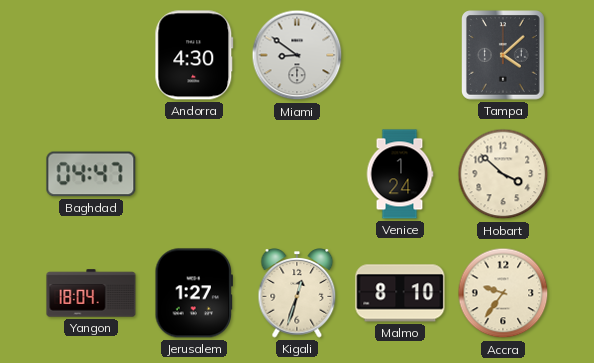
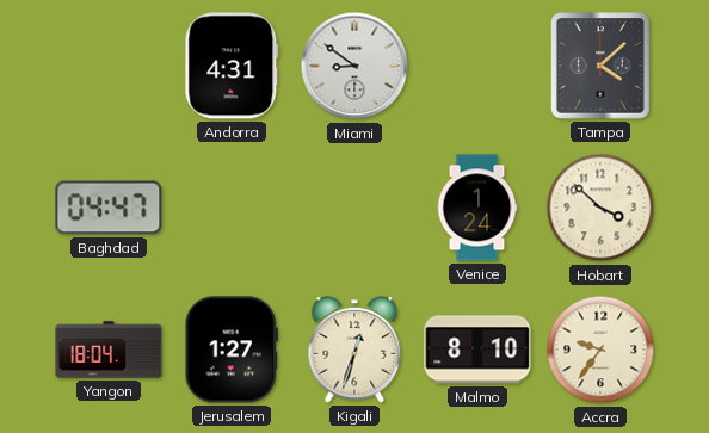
Andorra: 4:30 -> 4:31
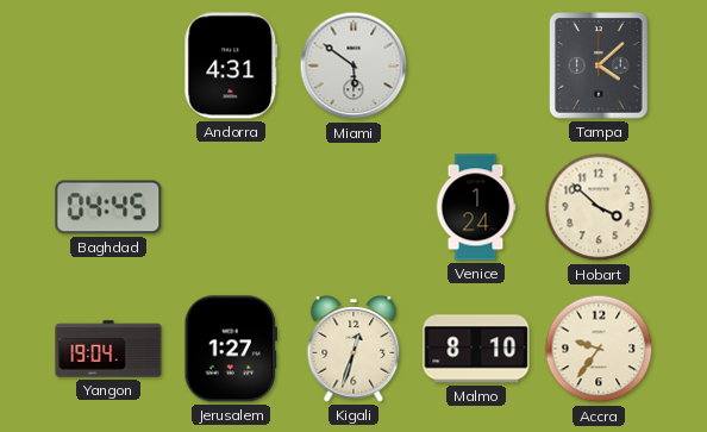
Miami: 8:51 -> 5:51
Baghdad: 04:47 -> 04:45
Yangon: 18:04 -> 19:04
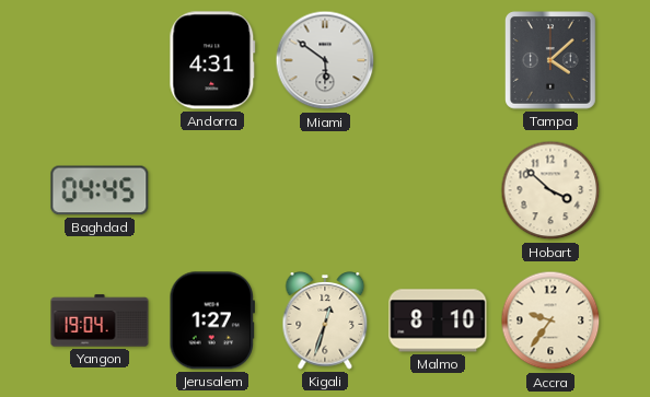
Venice: 1:24 -> none
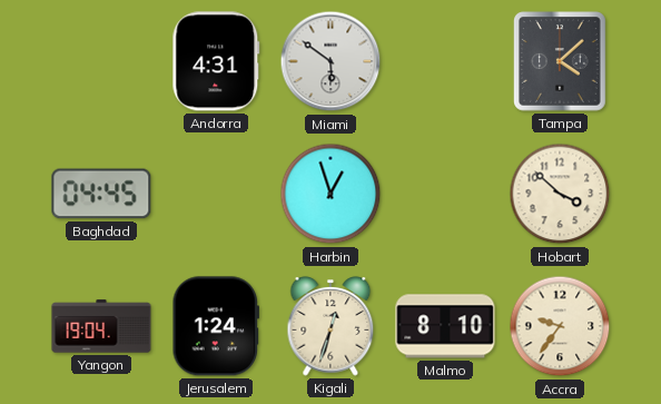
Harbin: none -> 12:57
Jerusalem: 1:27 -> 1:24
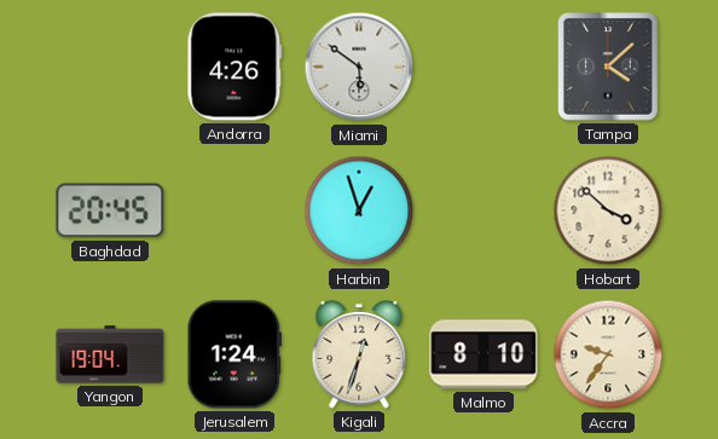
Andorra: 4:31 -> 4:26
Baghdad: 04:45 -> 20:45
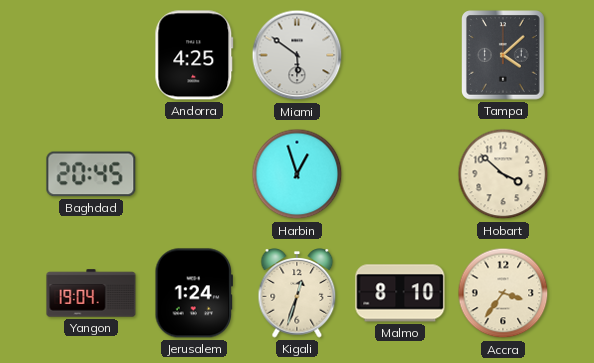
Andorra: 4:26 -> 4:25
Accra: 9:36 -> 3:36
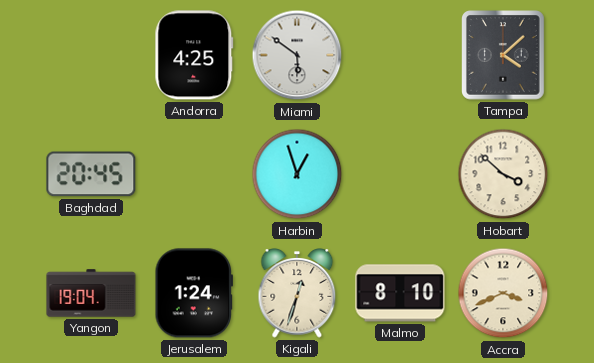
Accra: 3:36 -> 3:41
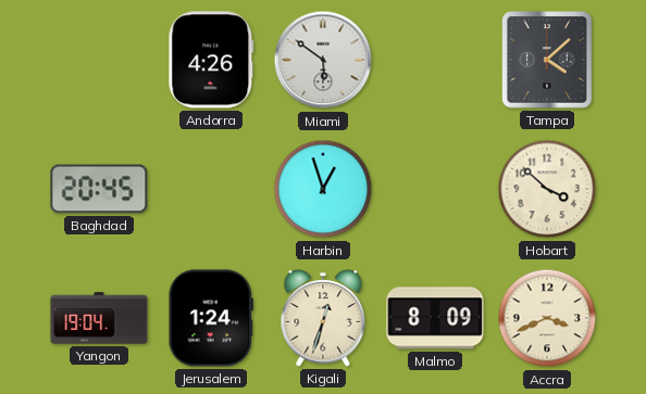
Andorra: 4:25 -> 4:26
Malmo: 8:10 -> 8:09
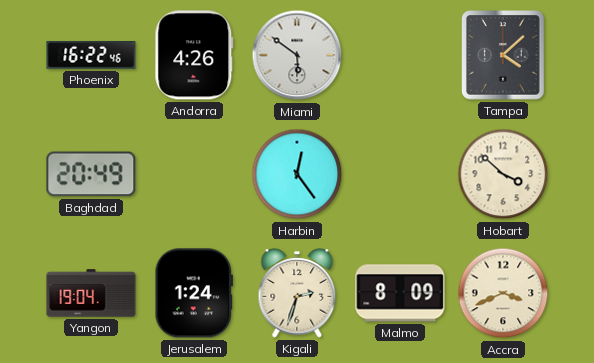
Phoenix: none -> 16:22
Baghdad: 20:45 -> 20:49
Harbin: 12:57 -> 12:24
Kigali: 12:33 -> 2:33
